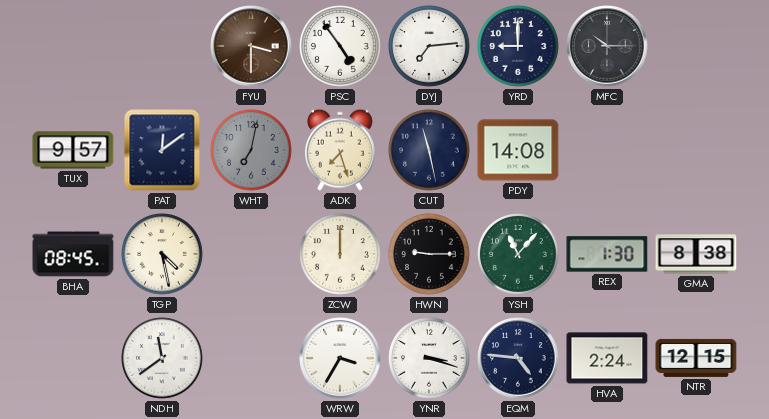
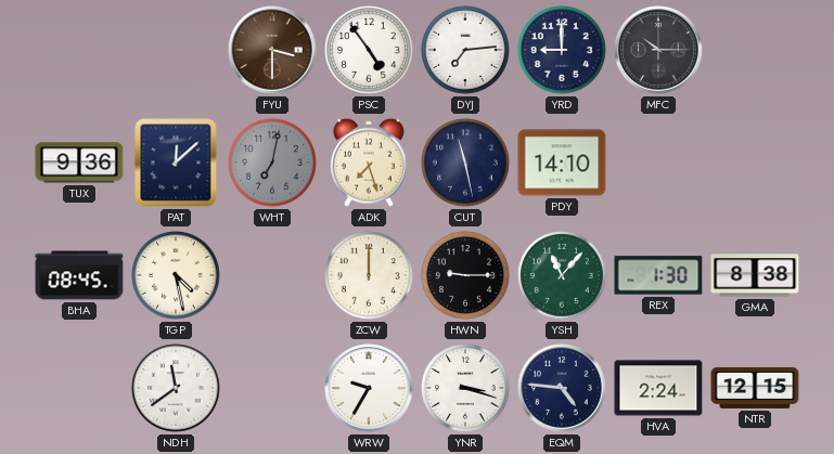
TUX: 9:57 -> 9:36
PAT: 12:09 -> 12:08
PDY: 14:08 -> 14:10
WRW: 3:35 -> 9:35
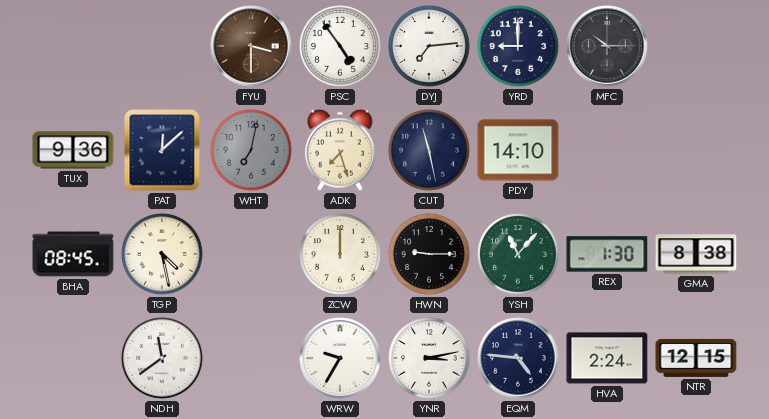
YNR: 3:18 -> 3:13
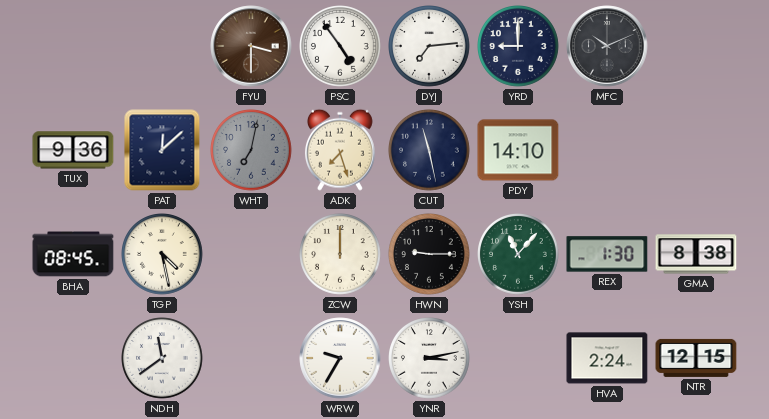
MFC: 10:15 -> 10:11
EQM: 4:46 -> none
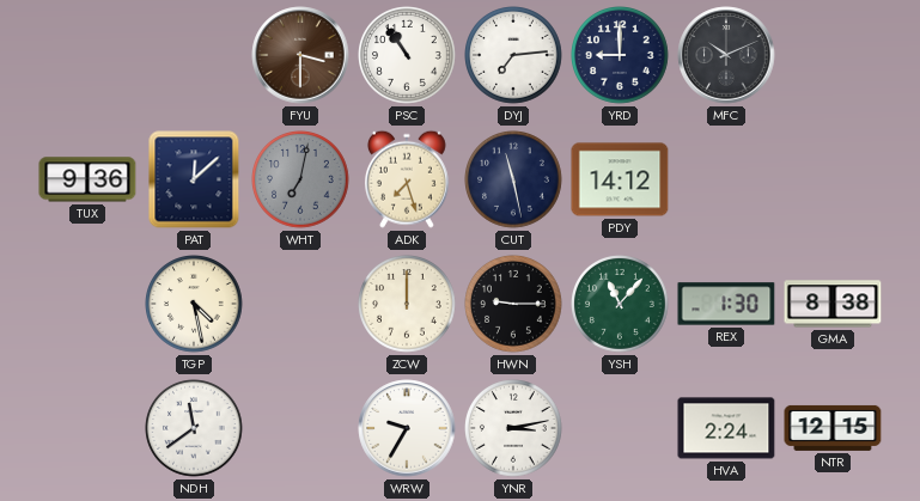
PSC: 4:54 -> 10:54
PDY: 14:10 -> 14:12
BHA: 08:45 -> none
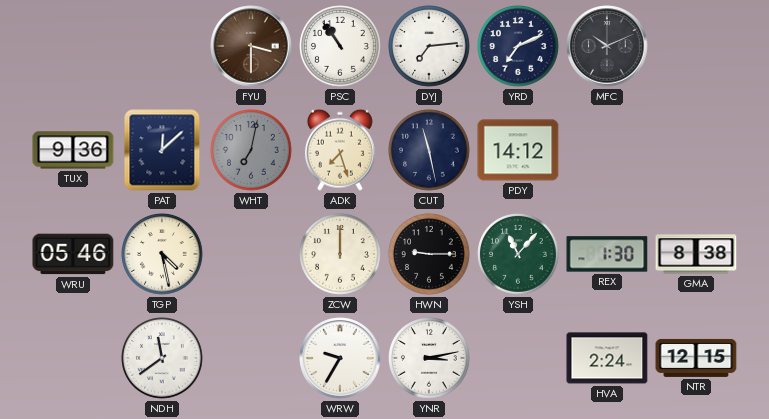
YRD: 9:00 -> 7:11
WRU: none -> 05:46
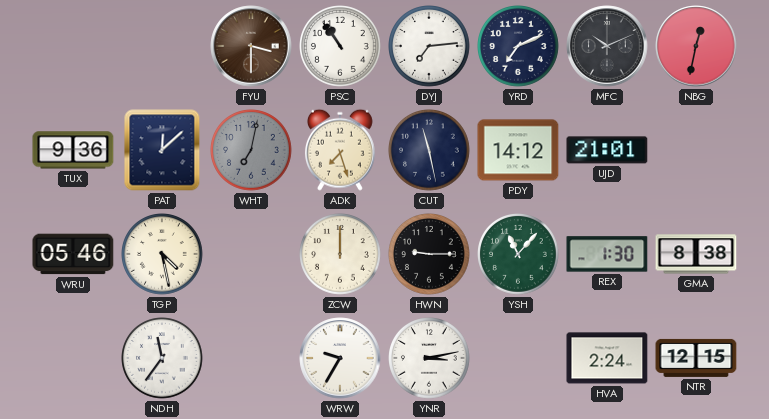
NBG: none -> 12:32
UJD: none -> 21:01
NDH: 11:39 -> 11:36
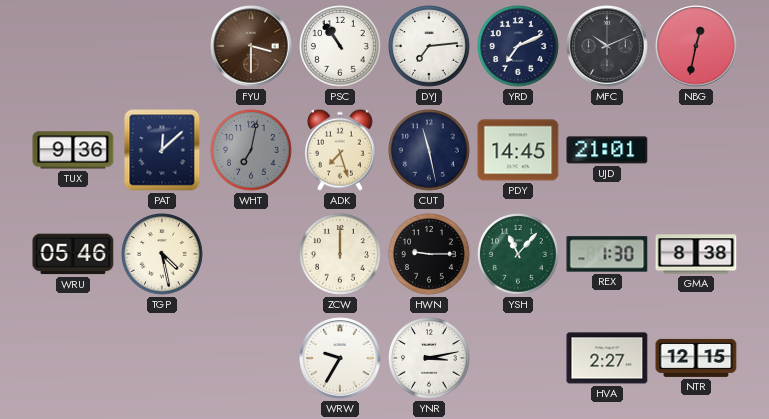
PDY: 14:12 -> 14:45
NDH: 11:36 -> none
HVA: 2:24 -> 2:27
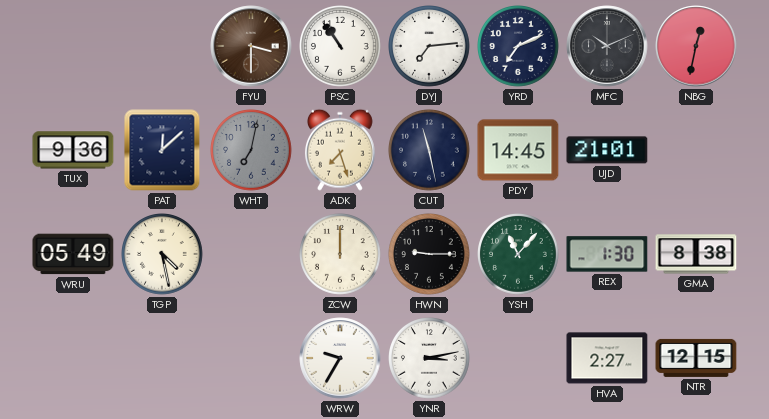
WRU: 05:46 -> 05:49
